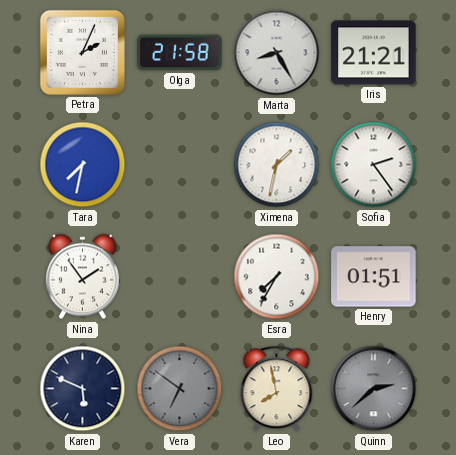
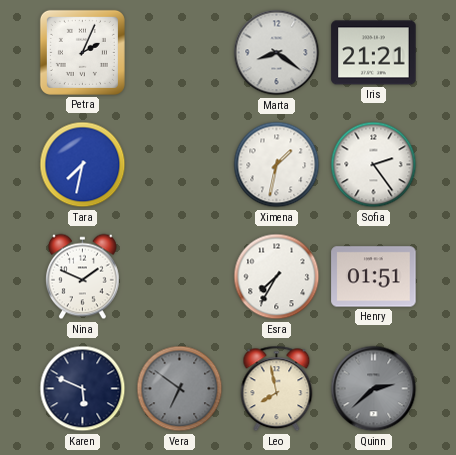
Olga: 21:58 -> none
Marta: 8:25 -> 8:21
Nina: 1:54 -> 1:49
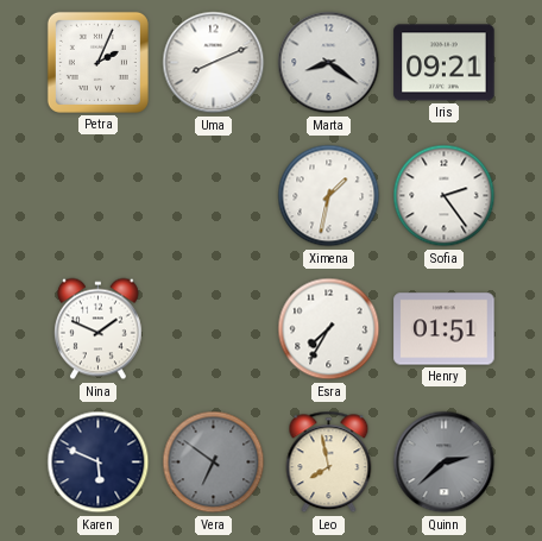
Uma: none -> 8:11
Iris: 21:21 -> 09:21
Tara: 7:32 -> none
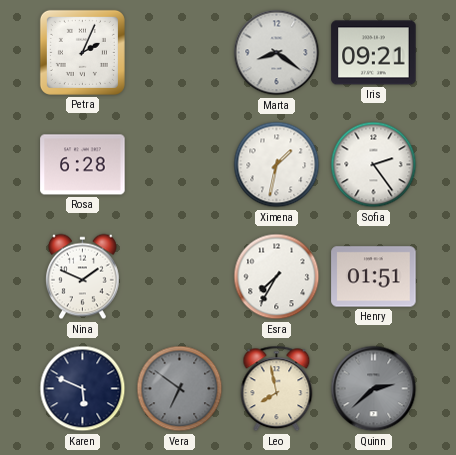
Uma: 8:11 -> none
Rosa: none -> 6:28
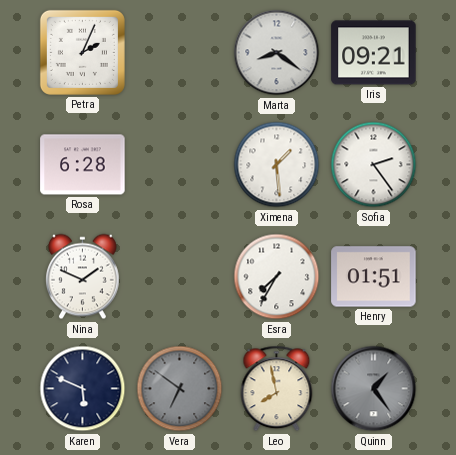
Ximena: 1:32 -> 1:29
Quinn: 2:38 -> 1:24
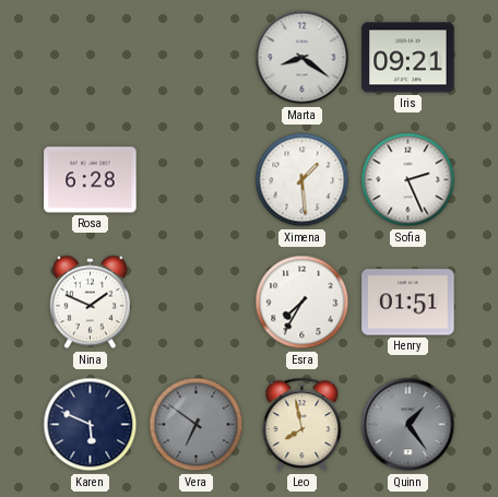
Petra: 2:04 -> none
Sofia: 2:24 -> 2:26
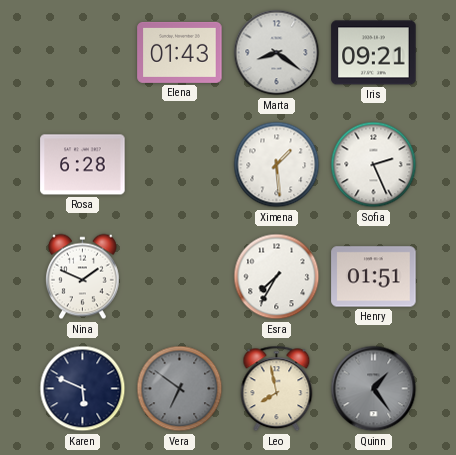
Elena: none -> 01:43
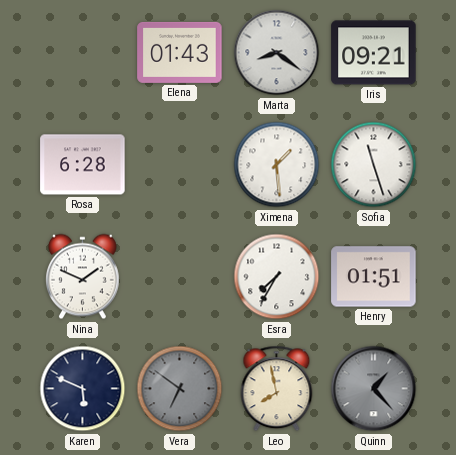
Sofia: 2:26 -> 11:27
Quinn: 1:24 -> 1:23
